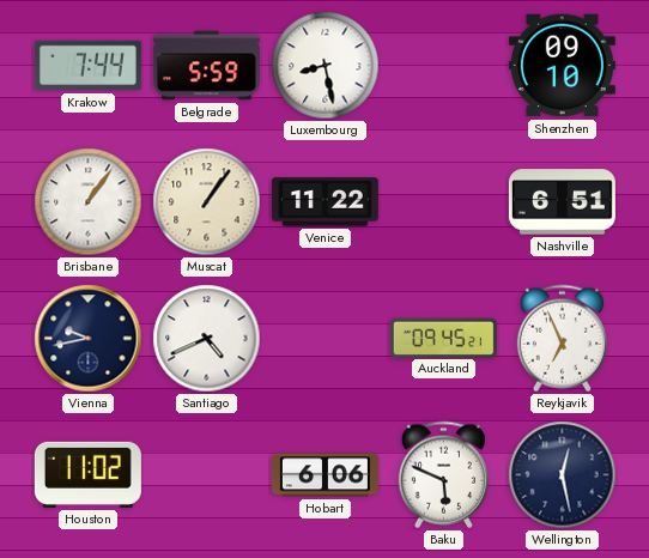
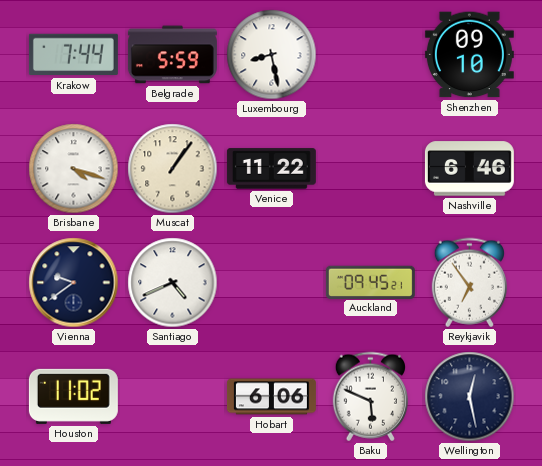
Brisbane: 1:06 -> 4:18
Nashville: 6:51 -> 6:46
Vienna: 9:43 -> 9:39
Reykjavik: 6:56 -> 6:54
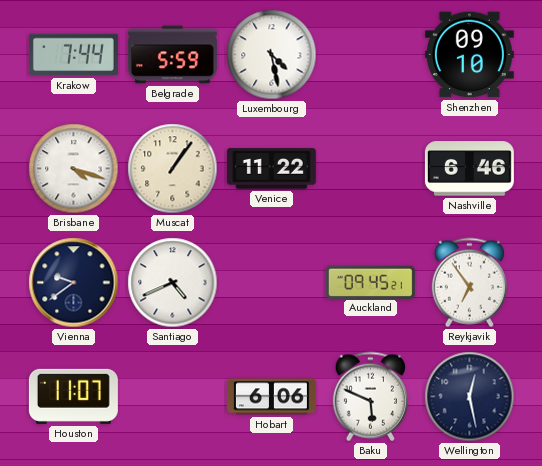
Luxembourg: 8:28 -> 4:28
Houston: 11:02 -> 11:07
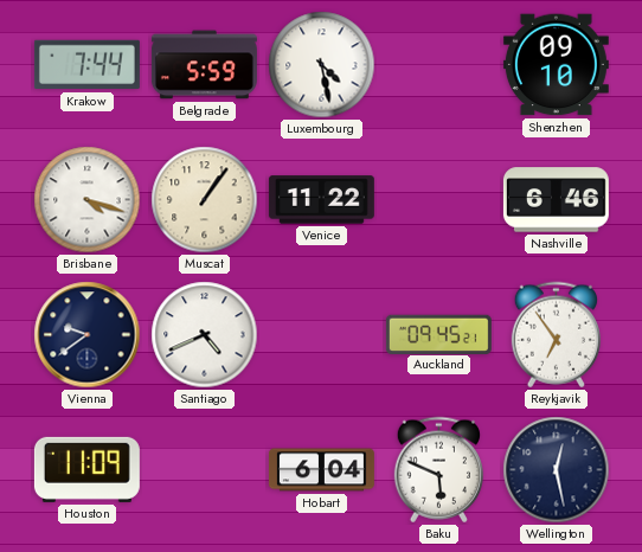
Houston: 11:07 -> 11:09
Hobart: 6:06 -> 6:04
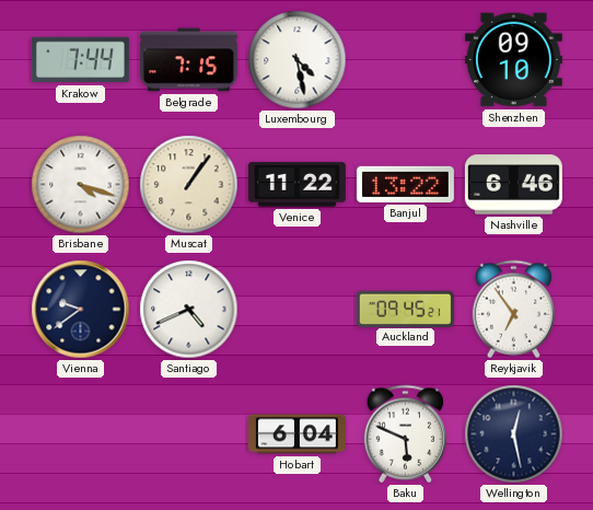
Belgrade: 5:59 -> 7:15
Banjul: none -> 13:22
Houston: 11:09 -> none
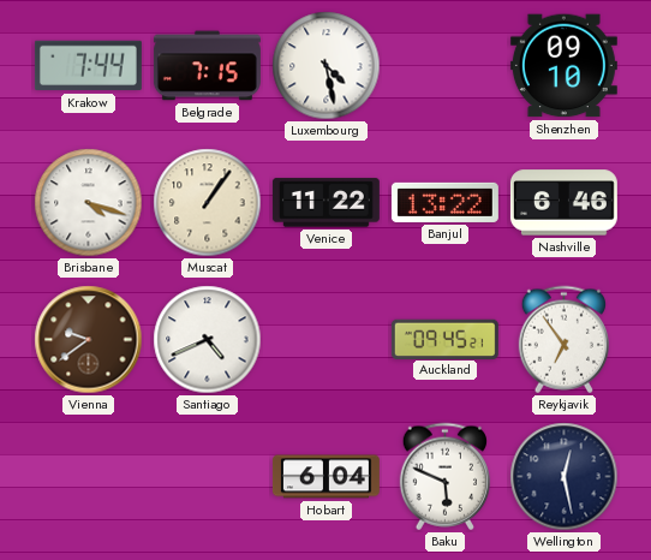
Vienna dial: navy -> brown
